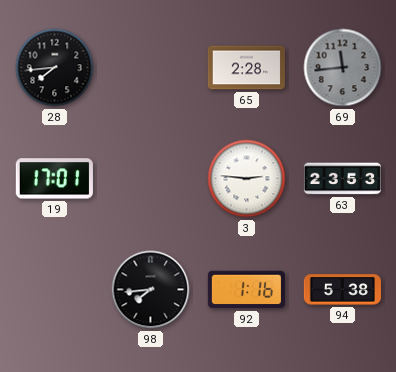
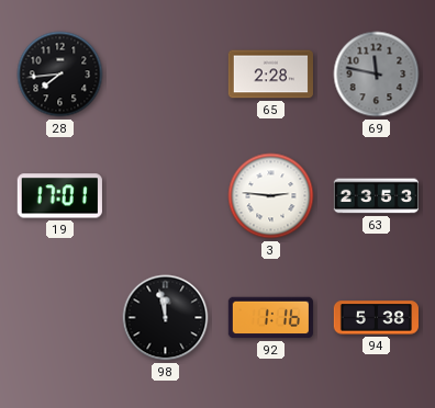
69: 11:44 -> 11:47
98: 7:44 -> 11:58
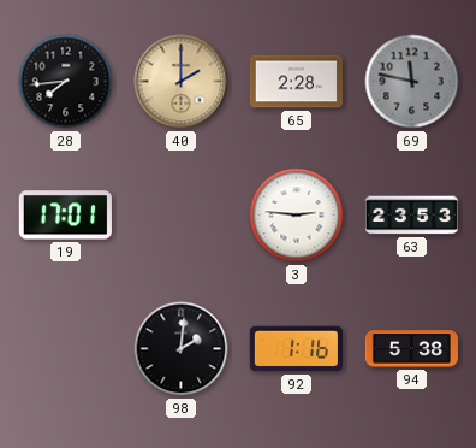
40: none -> 2:00
98: 11:58 -> 2:01
